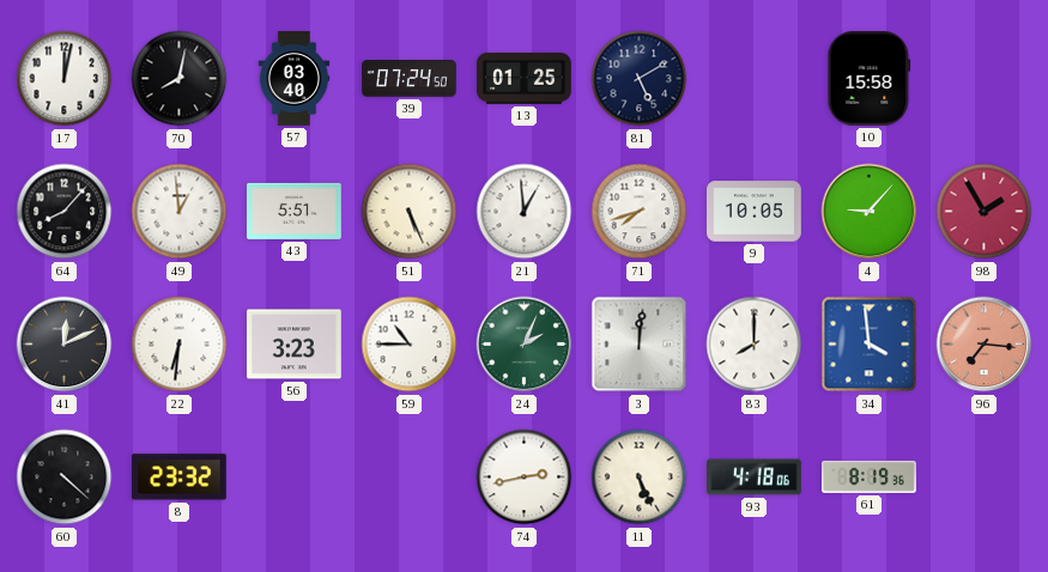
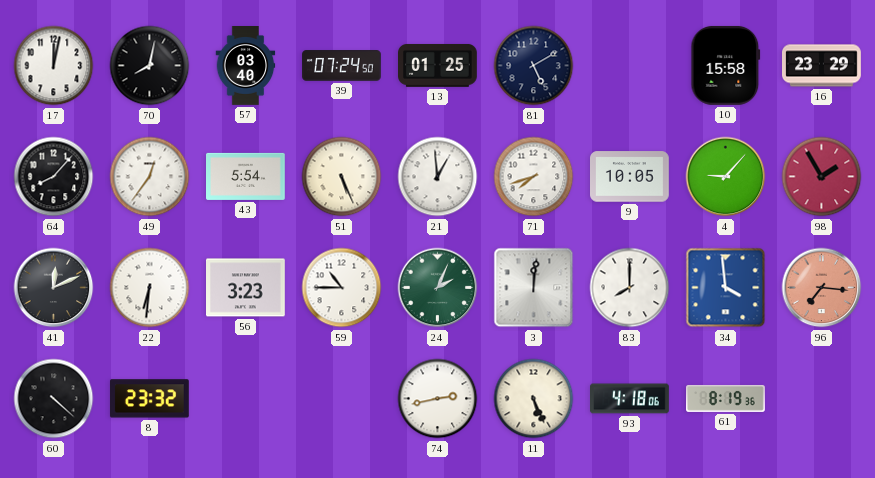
16: none -> 23:29
49: 12:59 -> 12:36
43: 5:51 -> 5:54
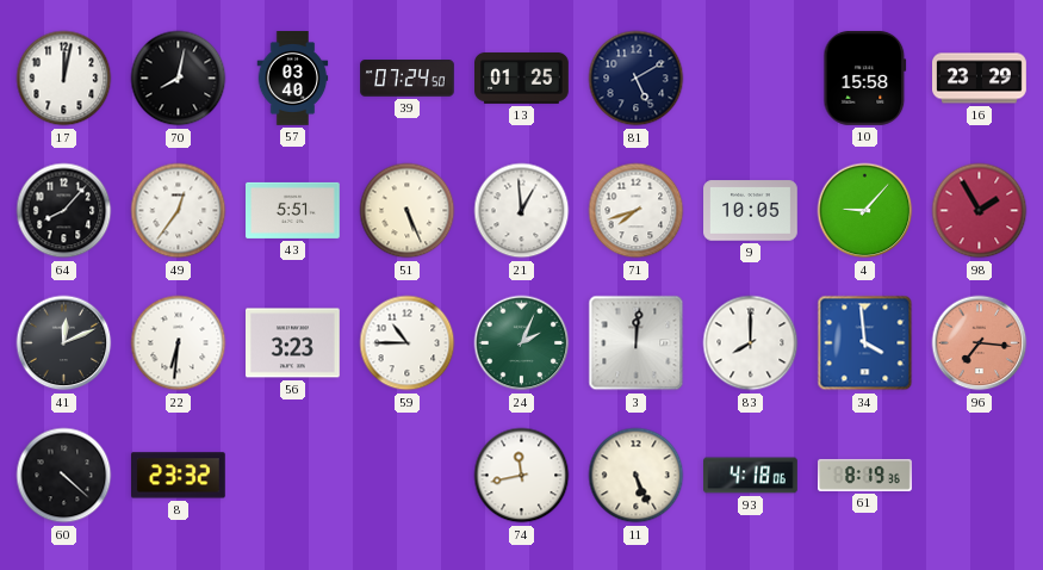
43: 5:54 -> 5:51
74: 2:43 -> 11:43
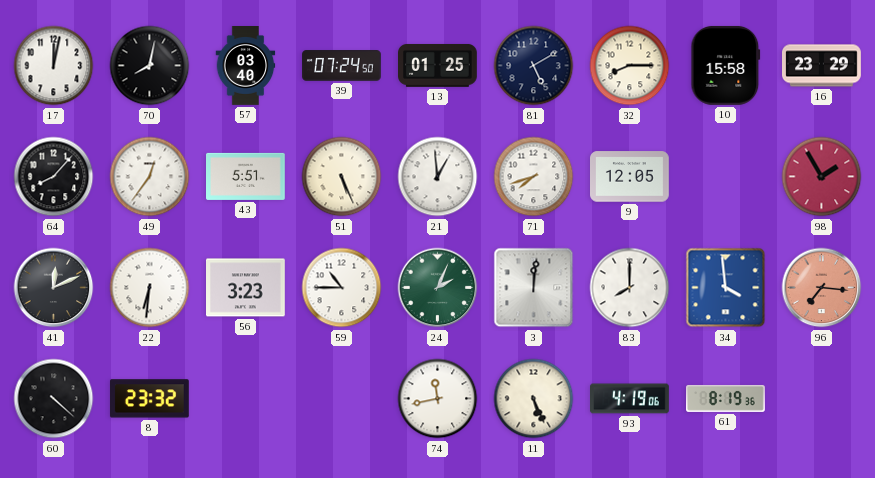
32: none -> 8:15
9: 10:05 -> 12:05
4: 9:07 -> none
93: 4:18 -> 4:19
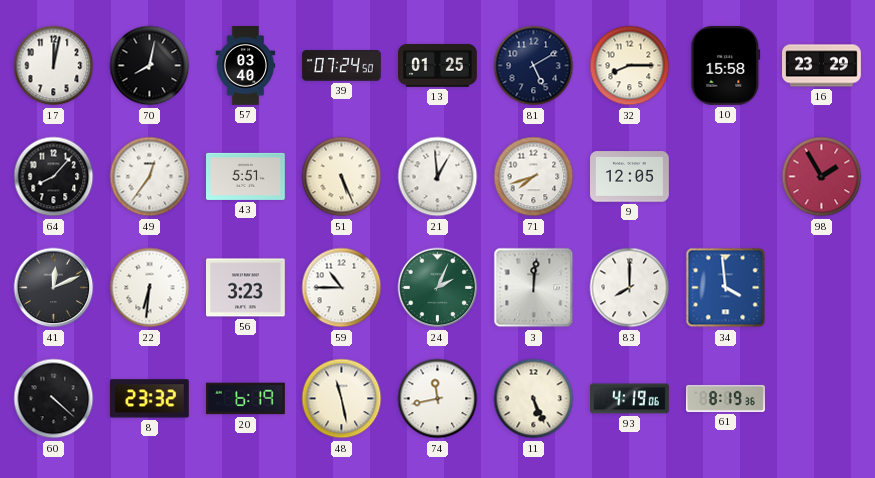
96: 7:16 -> none
20: none -> 6:19
48: none -> 11:28
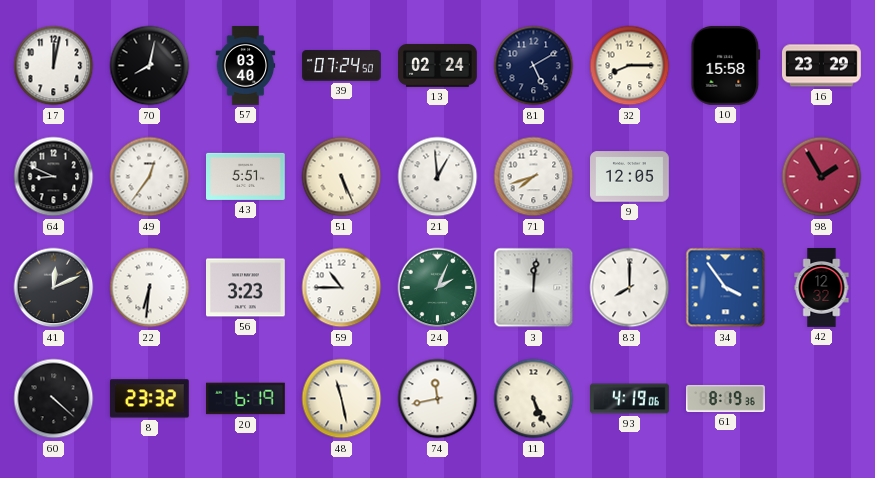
13: 01:25 -> 02:24
64: 8:07 -> 8:49
34: 3:59 -> 3:54
42: none -> 12:32
